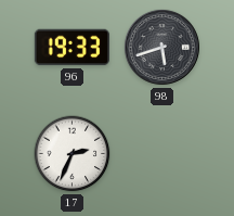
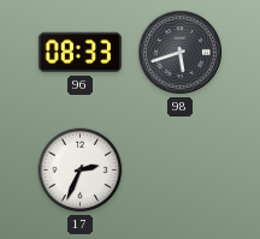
96: 19:33 -> 08:33
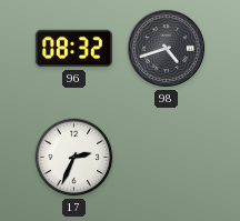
96: 08:33 -> 08:32
98: 5:42 -> 4:42
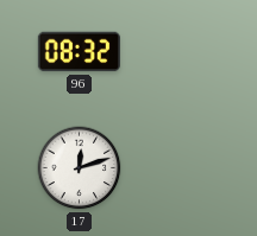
98: 4:42 -> none
17: 2:34 -> 12:12
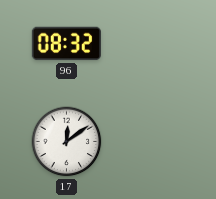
17: 12:12 -> 12:09
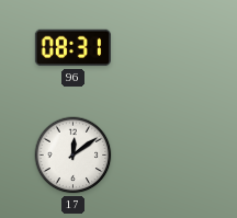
96: 08:32 -> 08:31
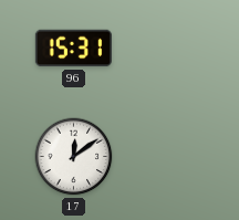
96: 08:31 -> 15:31
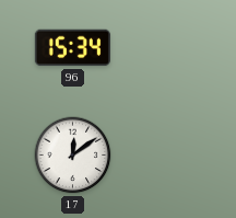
96: 15:31 -> 15:34
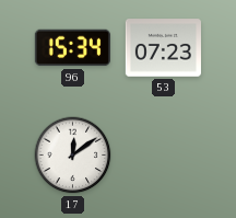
53: none -> 07:23
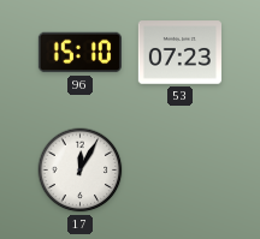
96: 15:34 -> 15:10
17: 12:09 -> 12:05
